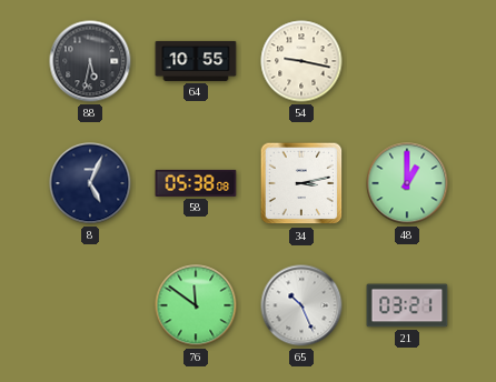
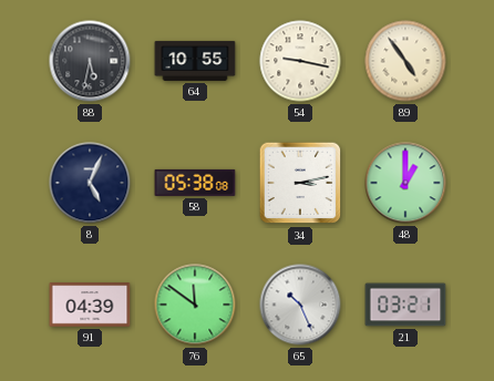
89: none -> 4:54
91: none -> 04:39
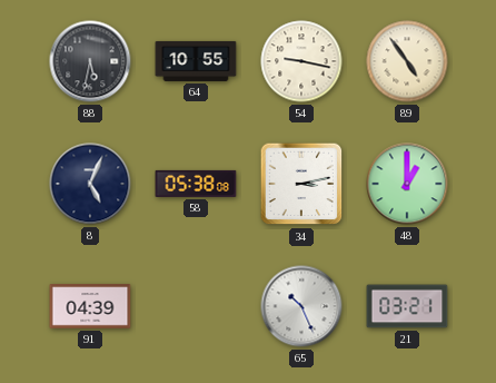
76: 11:51 -> none
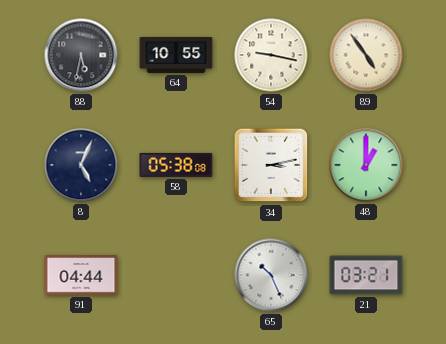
91: 04:39 -> 04:44
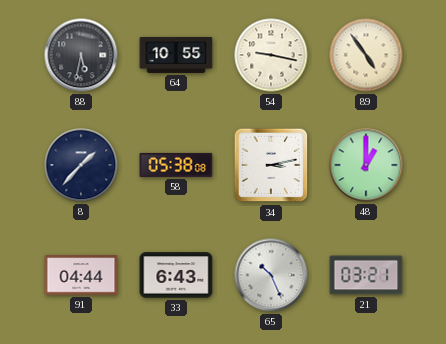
8: 5:04 -> 1:37
33: none -> 6:43
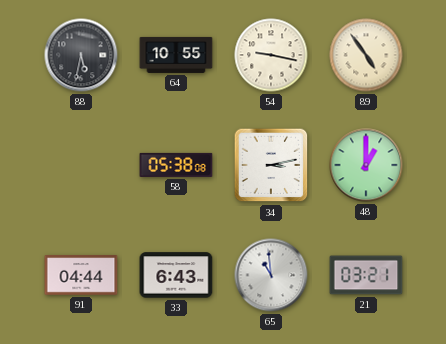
8: 1:37 -> none
65: 10:26 -> 10:59
